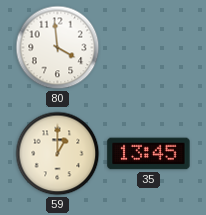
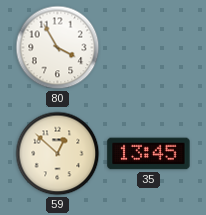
80: 3:59 -> 3:55
59: 1:00 -> 12:52
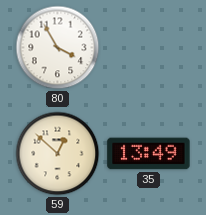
35: 13:45 -> 13:49
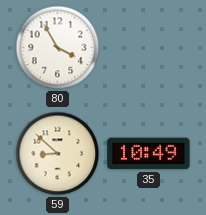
59: 12:52 -> 8:52
35: 13:49 -> 10:49
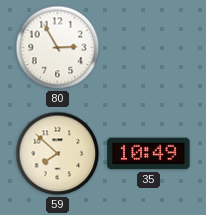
80: 3:55 -> 2:55
59: 8:52 -> 7:52
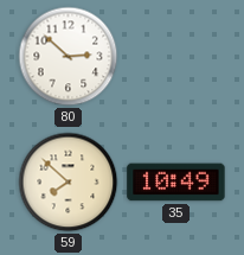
80: 2:55 -> 2:52
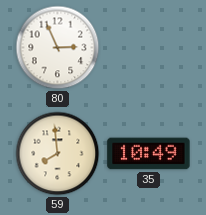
80: 2:52 -> 2:56
59: 7:52 -> 7:59
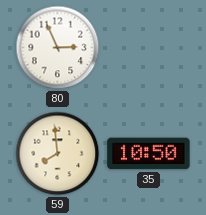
35: 10:49 -> 10:50
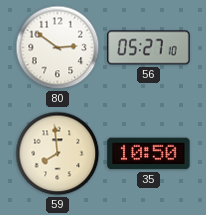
80: 2:56 -> 2:51
56: none -> 05:27
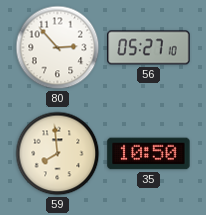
80: 2:51 -> 2:53
